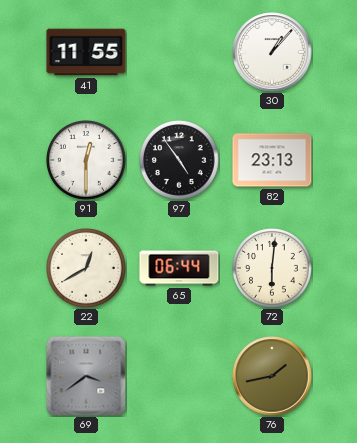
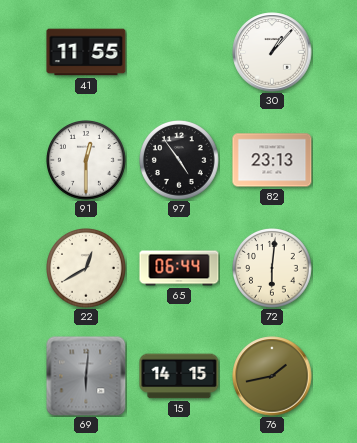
69: 3:39 -> 6:01
15: none -> 14:15
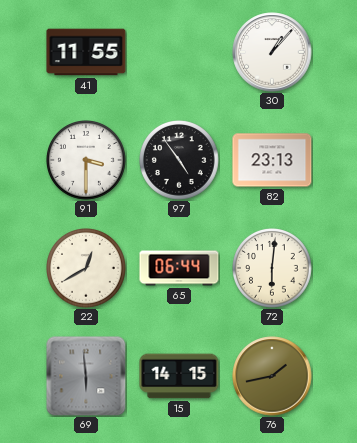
91: 12:30 -> 3:30
69: 6:01 -> 5:59
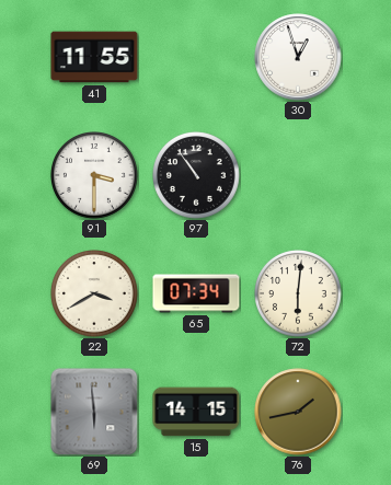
30: 1:07 -> 12:57
97: 4:54 -> 10:54
82: 23:13 -> none
22: 12:40 -> 3:40
65: 06:44 -> 07:34
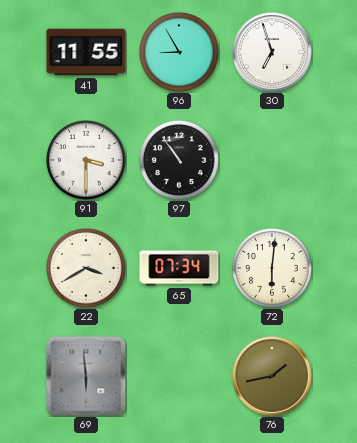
96: none -> 8:55
30: 12:57 -> 6:57
15: 14:15 -> none
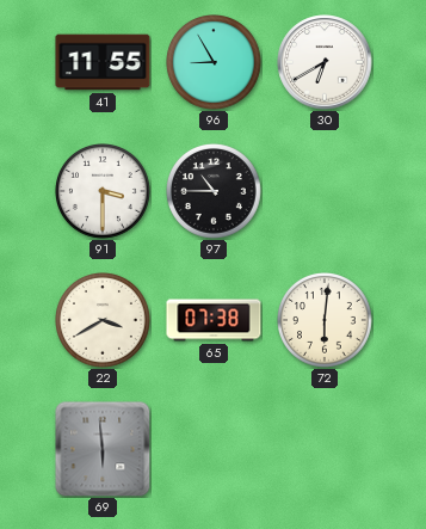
30: 6:57 -> 6:40
97: 10:54 -> 10:45
65: 07:34 -> 07:38
76: 1:43 -> none
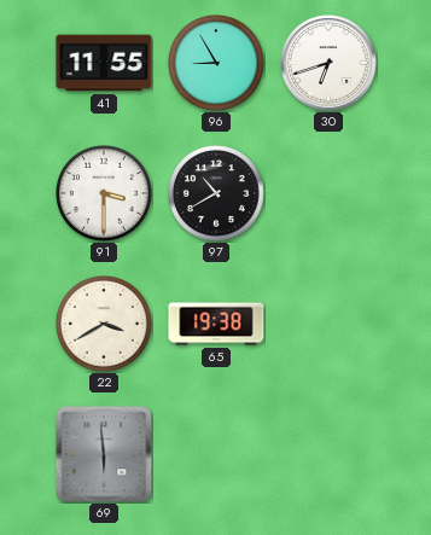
30: 6:40 -> 6:42
97: 10:45 -> 10:40
65: 07:38 -> 19:38
72: 6:01 -> none
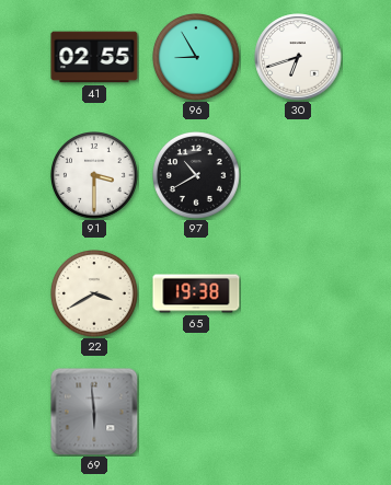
41: 11:55 -> 02:55
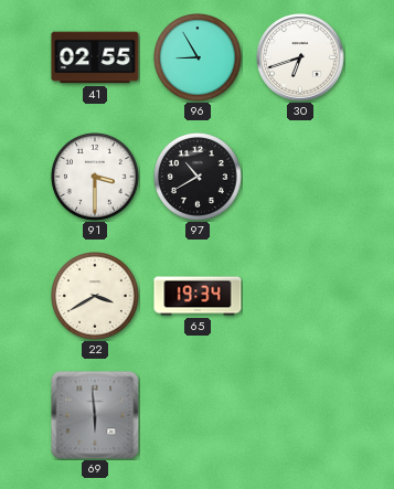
65: 19:38 -> 19:34
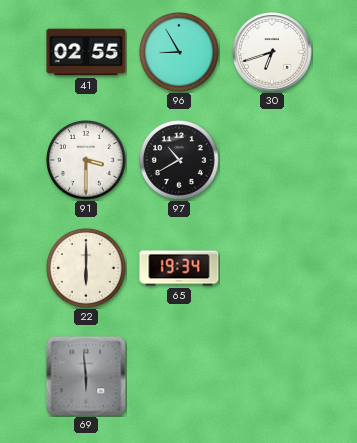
22: 3:40 -> 6:00
